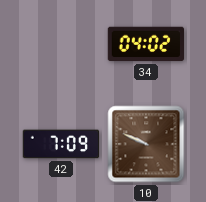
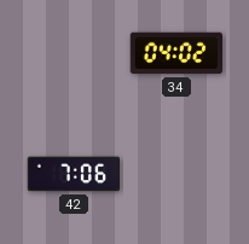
42: 7:09 -> 7:06
10: 9:49 -> none
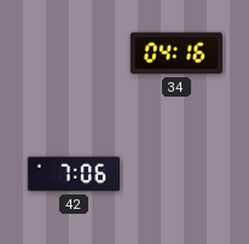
34: 04:02 -> 04:16
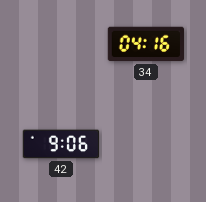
42: 7:06 -> 9:06
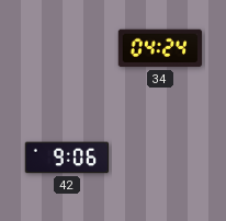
34: 04:16 -> 04:24
